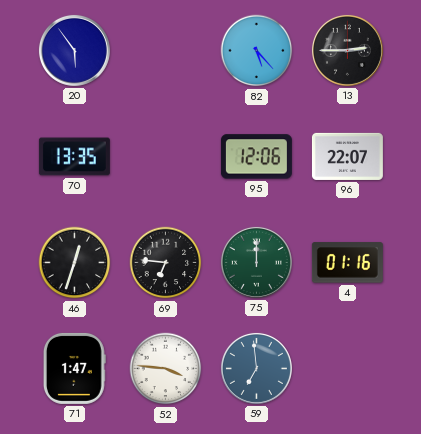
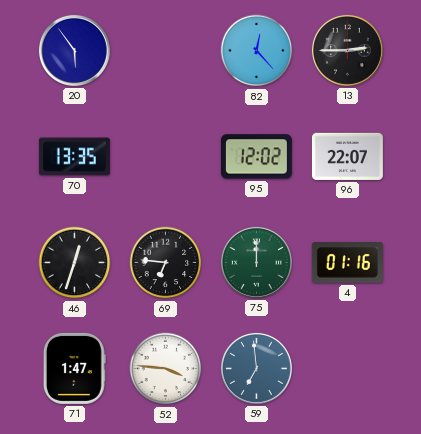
82: 5:23 -> 12:23
95: 12:06 -> 12:02
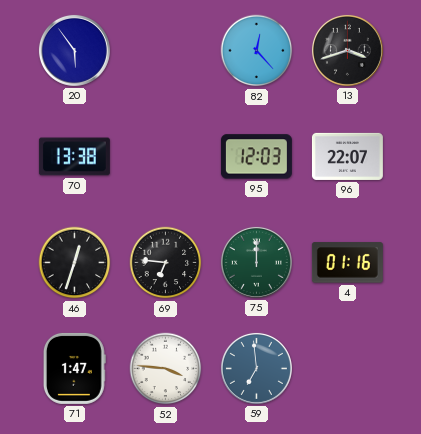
13: 2:45 -> 3:42
70: 13:35 -> 13:38
95: 12:02 -> 12:03
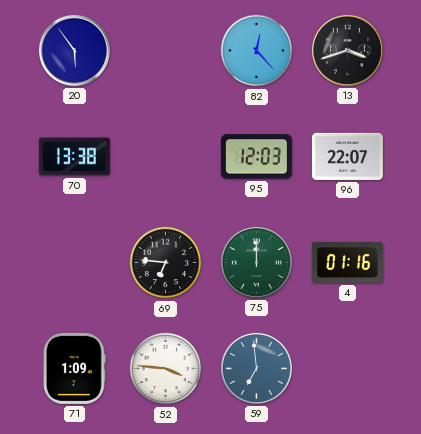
46: 12:33 -> none
71: 1:47 -> 1:09
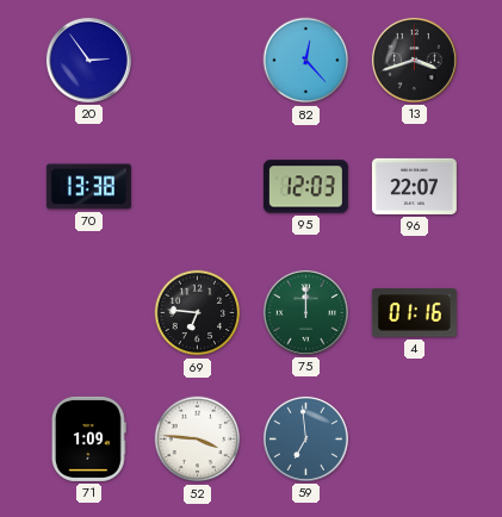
20: 5:54 -> 2:54
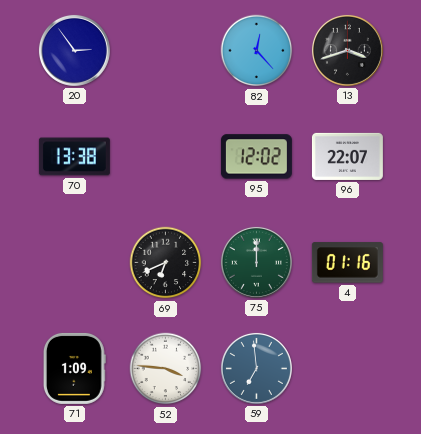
95: 12:03 -> 12:02
69: 6:46 -> 6:41
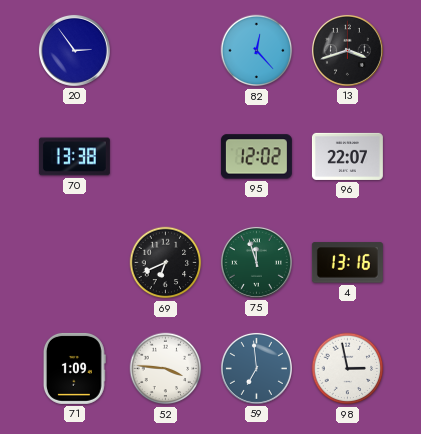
75: 12:00 -> 11:57
4: 01:16 -> 13:16
98: none -> 2:58
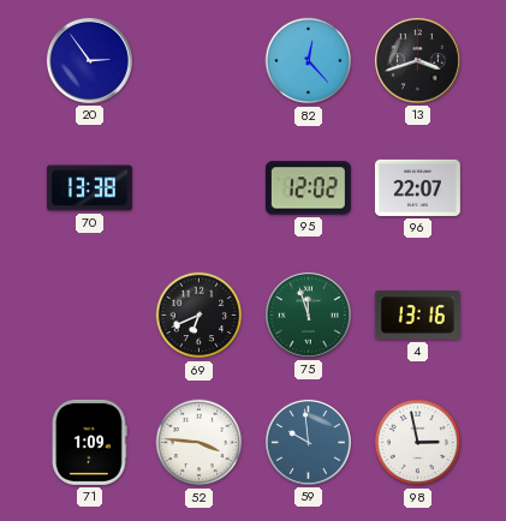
59: 6:59 -> 9:59
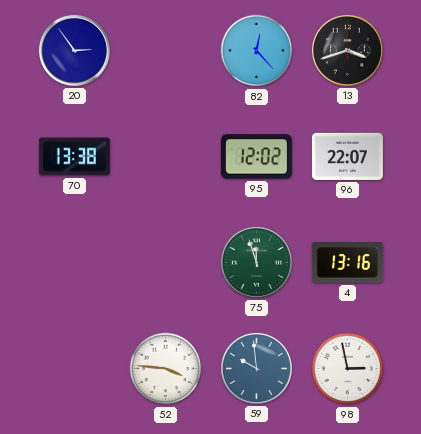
69: 6:41 -> none
71: 1:09 -> none
